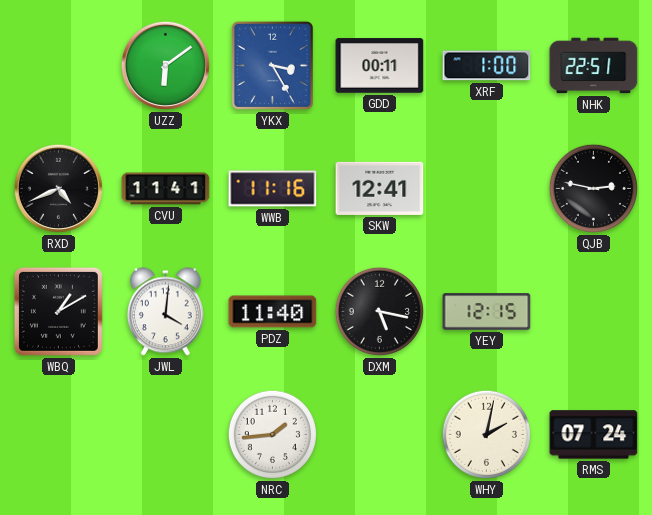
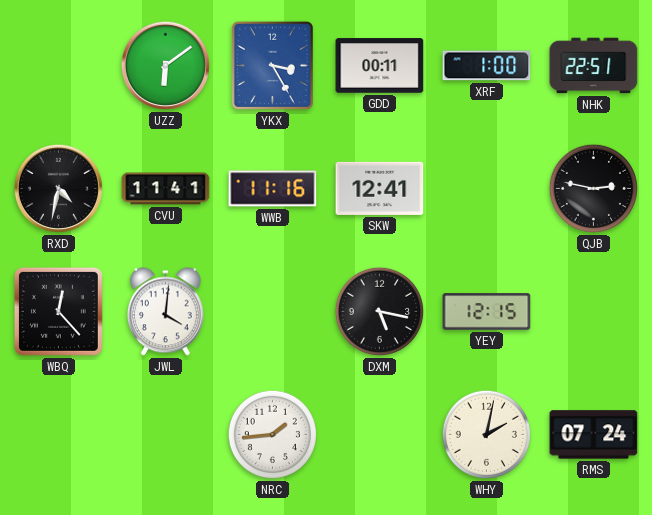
RXD: 4:41 -> 4:32
WBQ: 1:10 -> 12:23
PDZ: 11:40 -> none
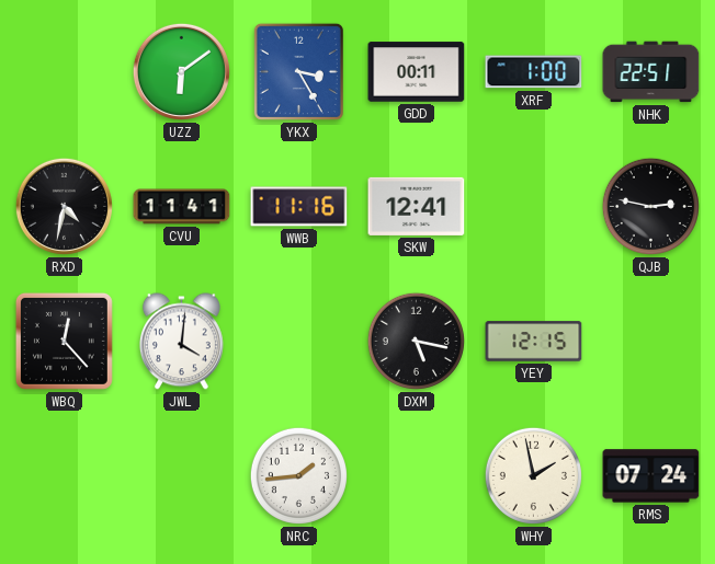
WHY: 2:02 -> 1:58
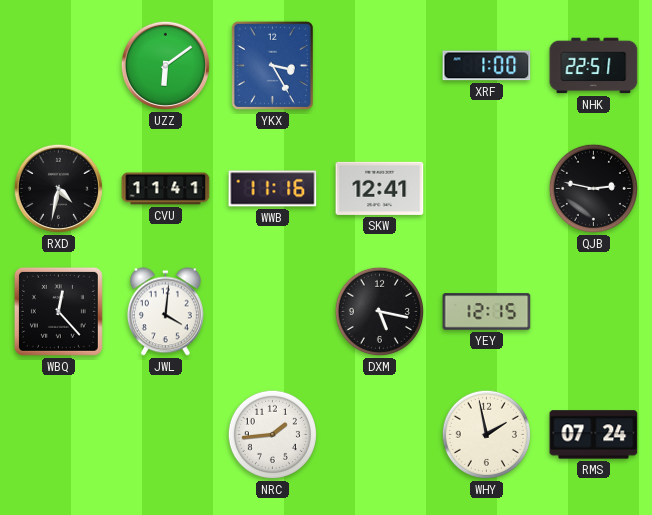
GDD: 00:11 -> none
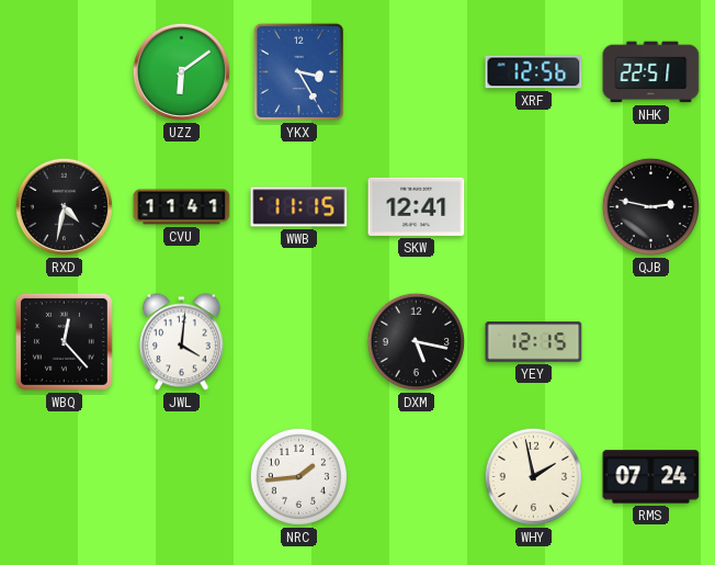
XRF: 1:00 -> 12:56
WWB: 11:16 -> 11:15
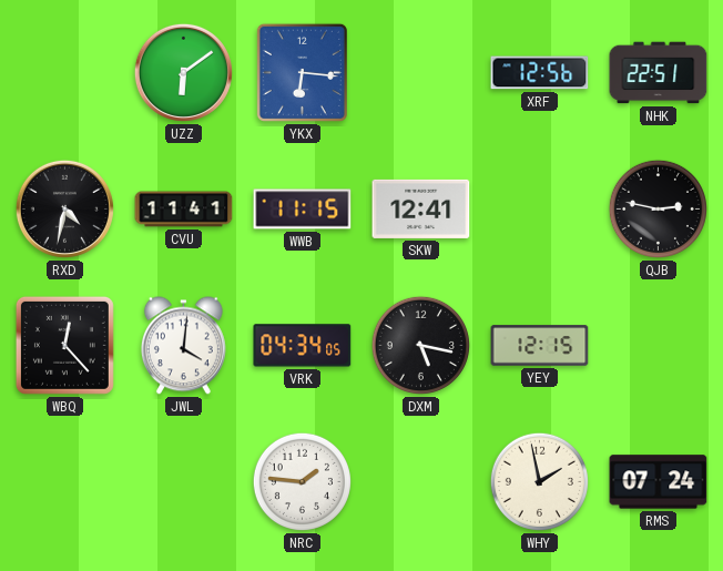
YKX: 3:25 -> 6:16
VRK: none -> 04:34
NRC: 1:44 -> 1:46
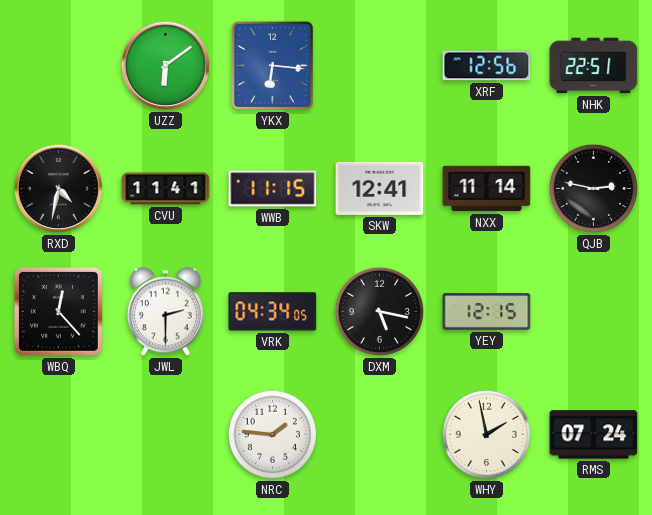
NXX: none -> 11:14
JWL: 4:01 -> 2:30
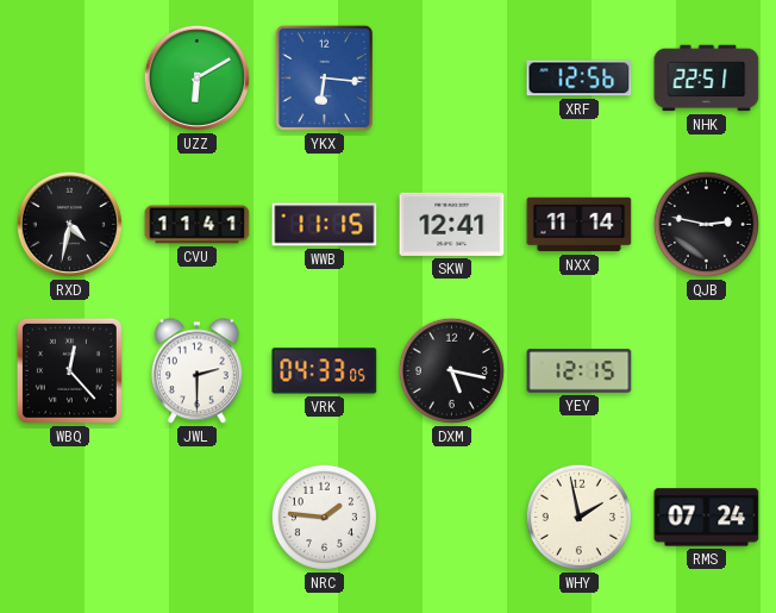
UZZ: 6:09 -> 6:10
VRK: 04:34 -> 04:33
